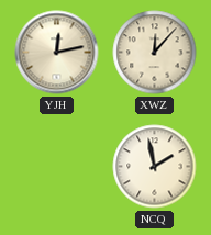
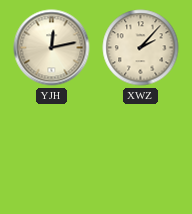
XWZ: 12:07 -> 2:07
NCQ: 1:58 -> none
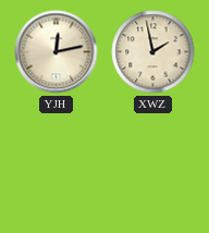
XWZ: 2:07 -> 1:58
